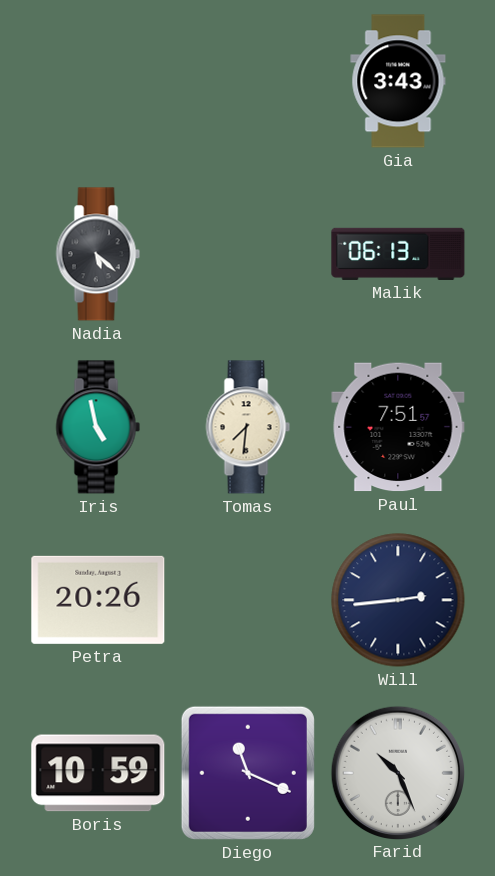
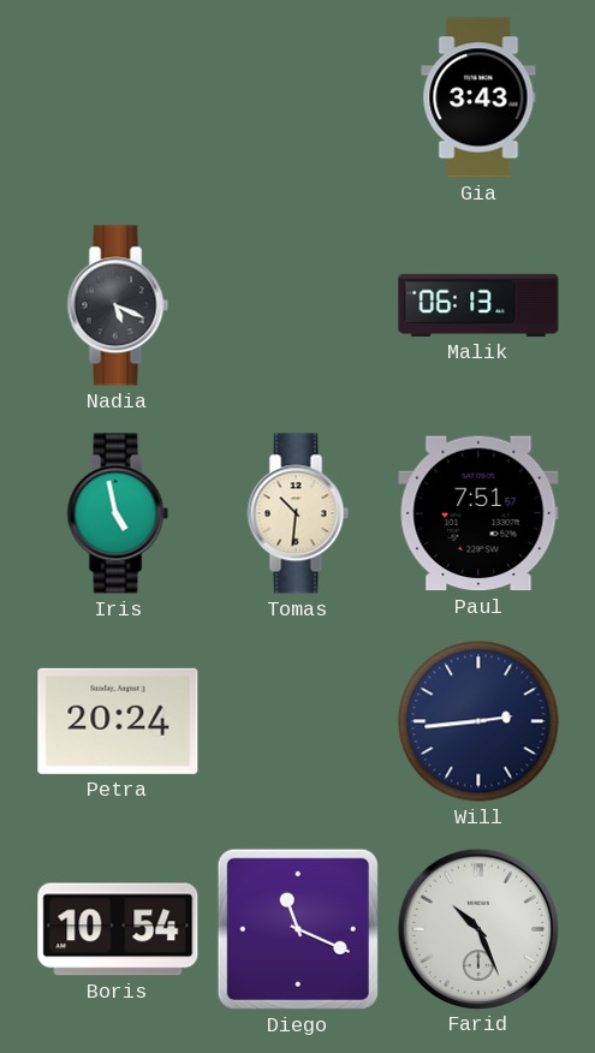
Nadia: 5:22 -> 5:19
Tomas: 7:31 -> 10:31
Petra: 20:26 -> 20:24
Boris: 10:59 -> 10:54
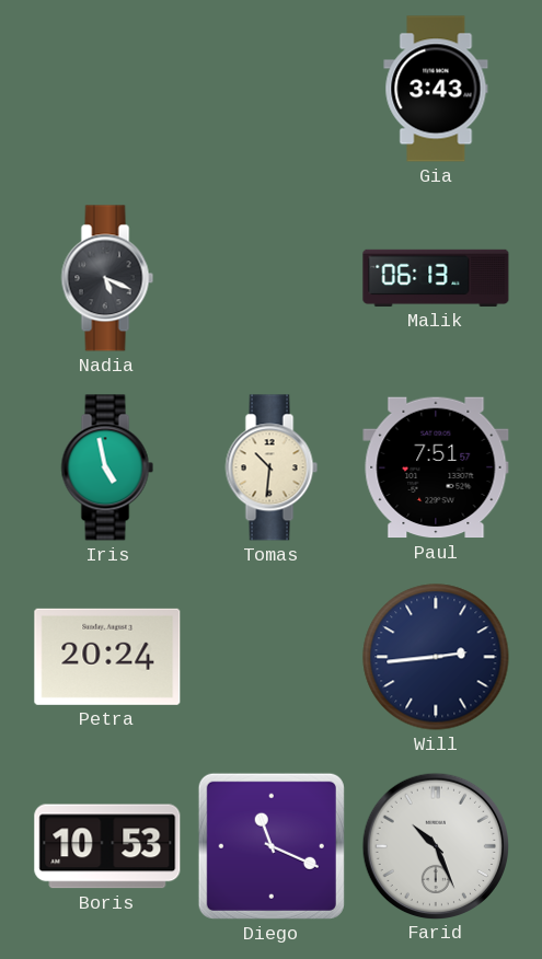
Boris: 10:54 -> 10:53
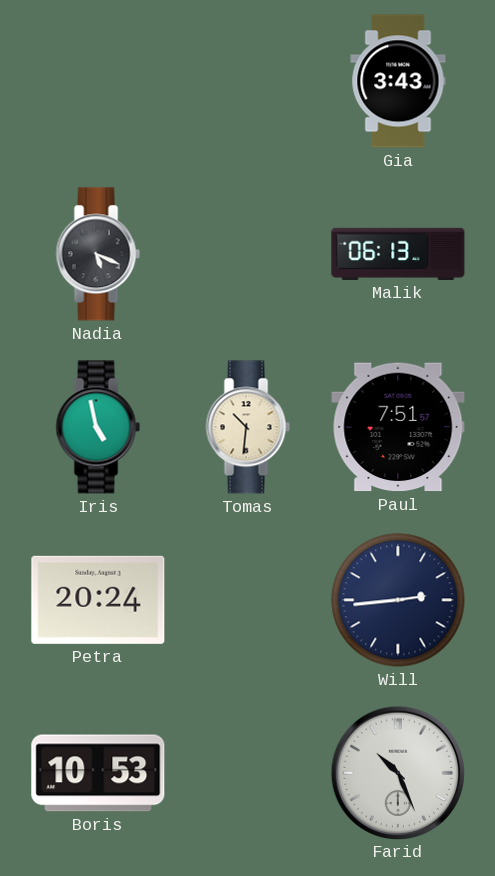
Diego: 11:19 -> none
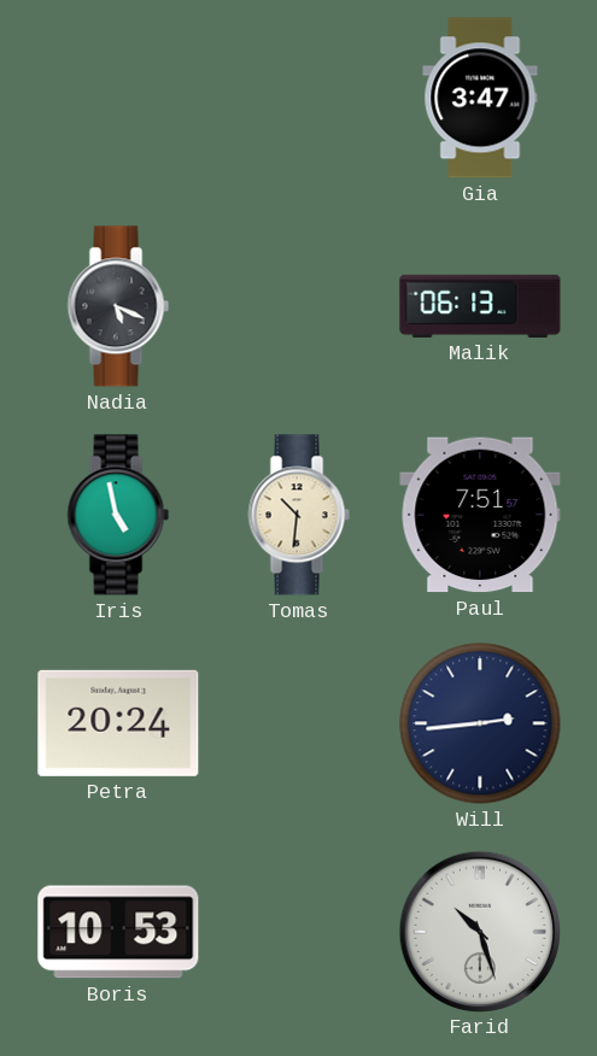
Gia: 3:43 -> 3:47
Farid: 10:26 -> 10:27
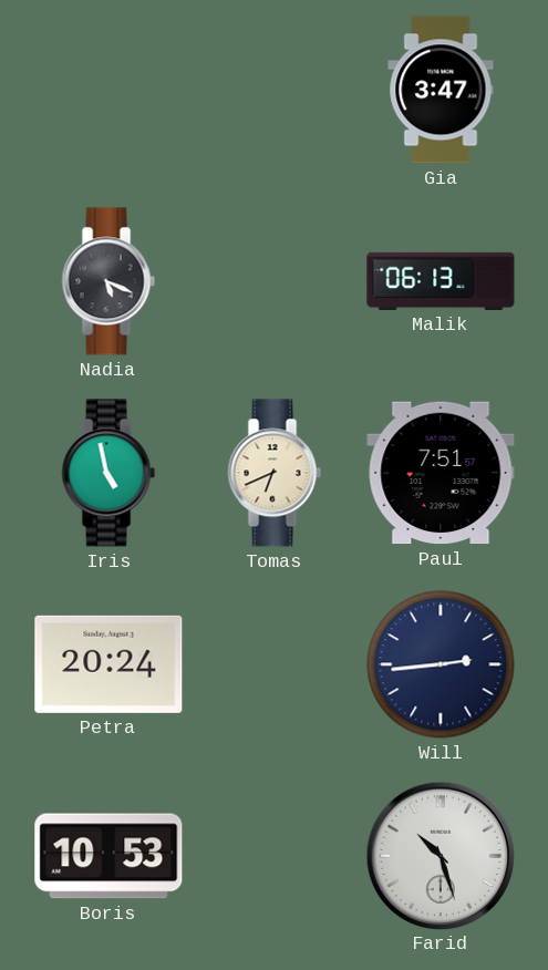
Tomas: 10:31 -> 6:41
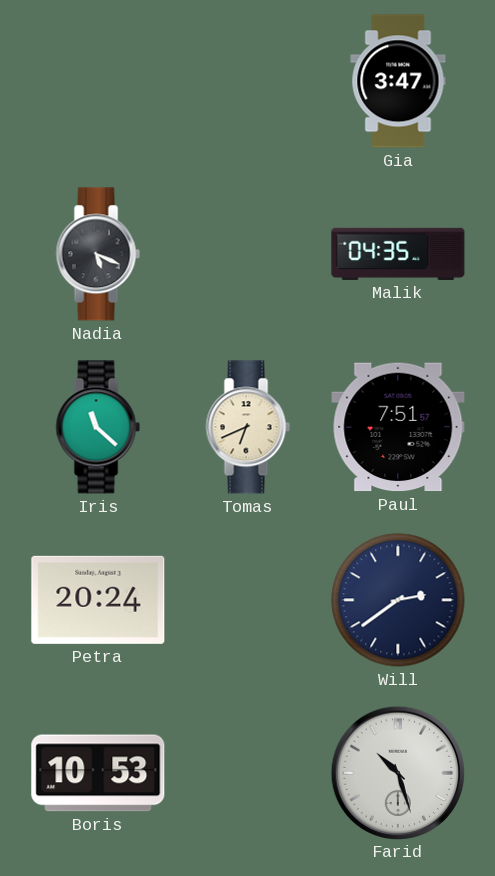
Malik: 06:13 -> 04:35
Iris: 4:58 -> 11:22
Will: 2:44 -> 2:39
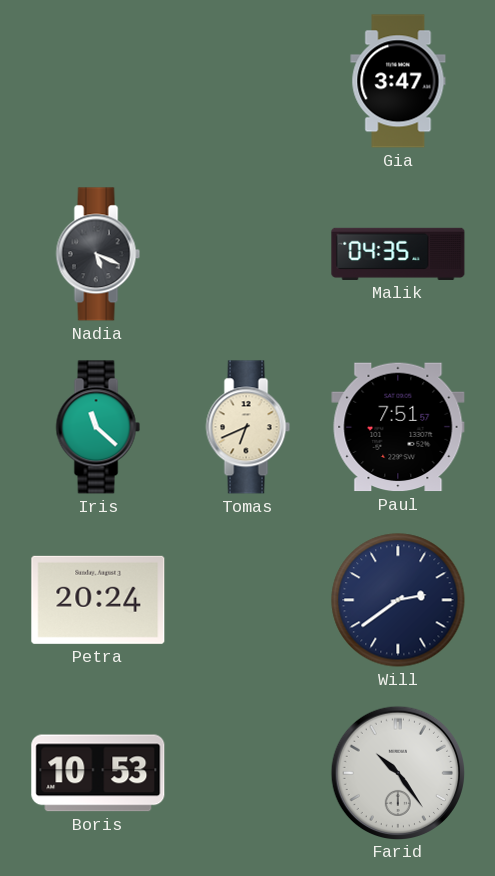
Farid: 10:27 -> 10:24
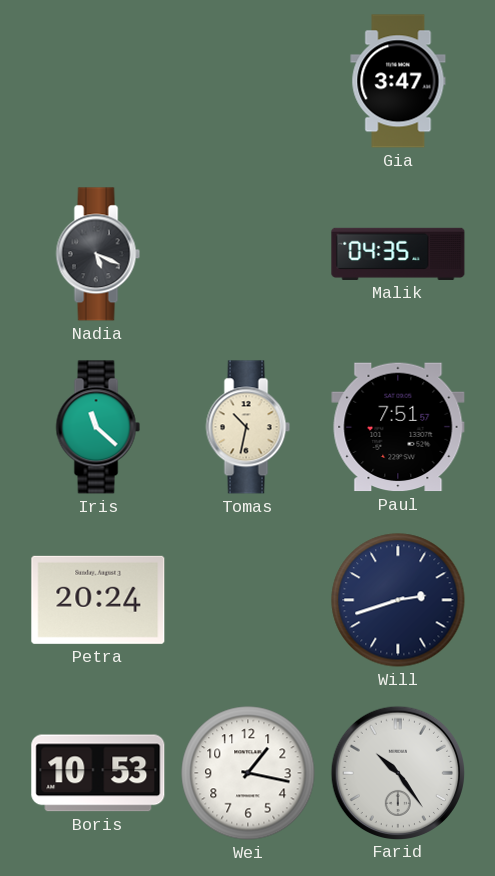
Tomas: 6:41 -> 10:32
Will: 2:39 -> 2:42
Wei: none -> 1:17
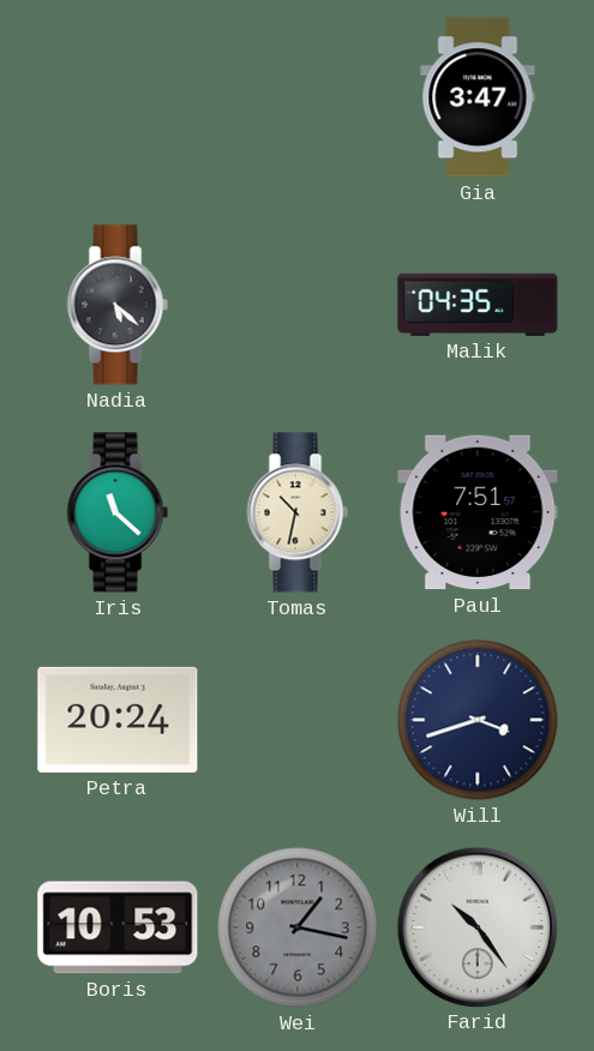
Nadia: 5:19 -> 5:22
Will: 2:42 -> 3:42
Wei dial: white -> grey
